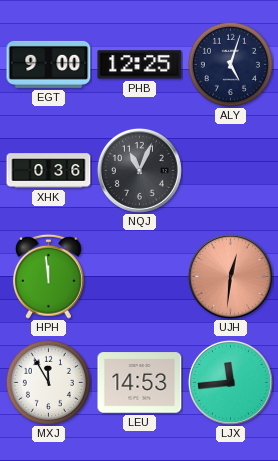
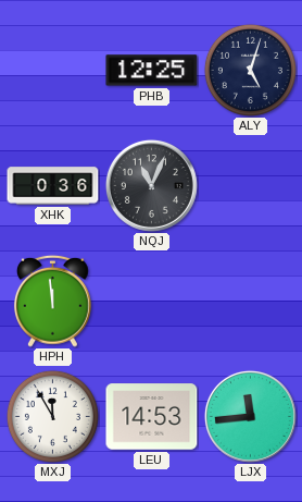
EGT: 9:00 -> none
UJH: 12:31 -> none
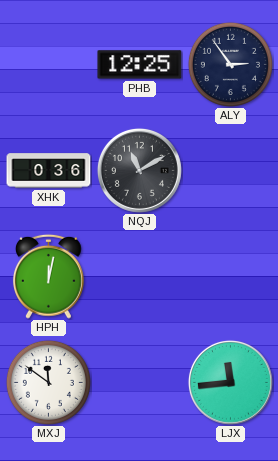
ALY: 5:03 -> 2:54
NQJ: 11:04 -> 11:10
HPH: 11:59 -> 12:02
MXJ: 11:55 -> 11:51
LEU: 14:53 -> none
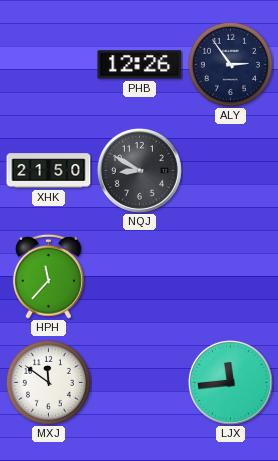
PHB: 12:25 -> 12:26
XHK: 0:36 -> 21:50
NQJ: 11:10 -> 8:50
HPH: 12:02 -> 11:37
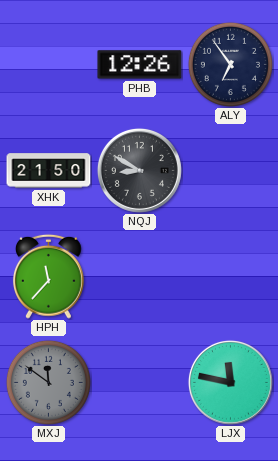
ALY: 2:54 -> 6:54
MXJ dial: white -> grey
LJX: 11:44 -> 11:47
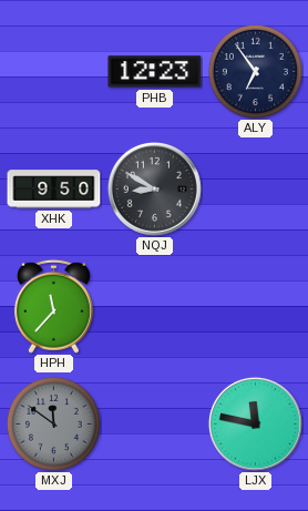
PHB: 12:26 -> 12:23
XHK: 21:50 -> 9:50
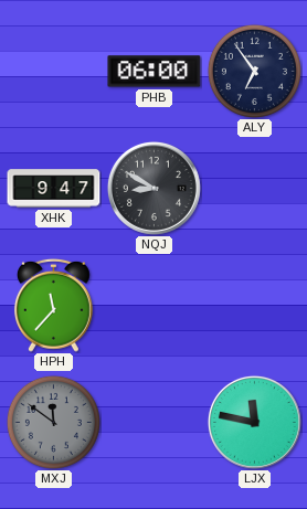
PHB: 12:23 -> 06:00
XHK: 9:50 -> 9:47
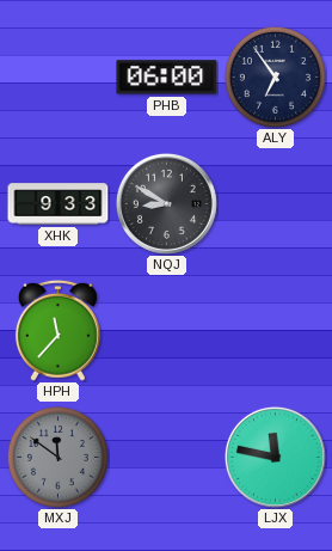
XHK: 9:47 -> 9:33
